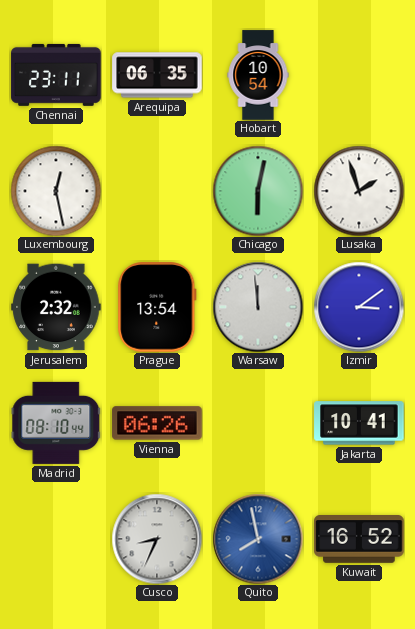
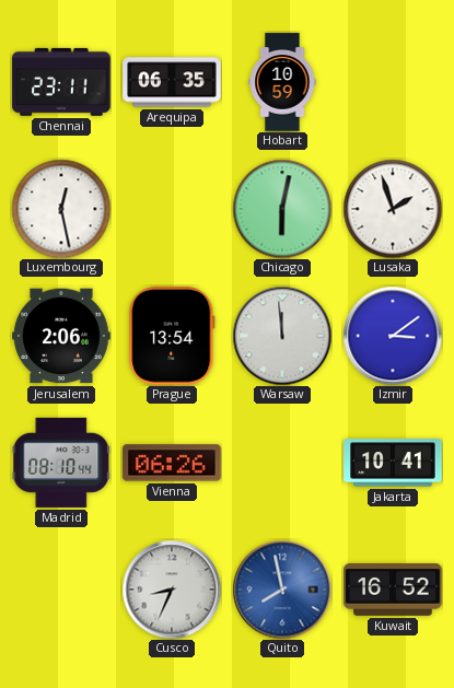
Hobart: 10:54 -> 10:59
Jerusalem: 2:32 -> 2:06
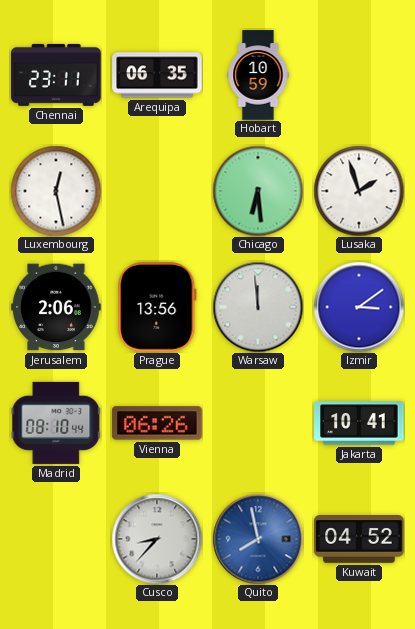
Chicago: 6:02 -> 6:29
Prague: 13:54 -> 13:56
Cusco: 8:34 -> 8:37
Kuwait: 16:52 -> 04:52
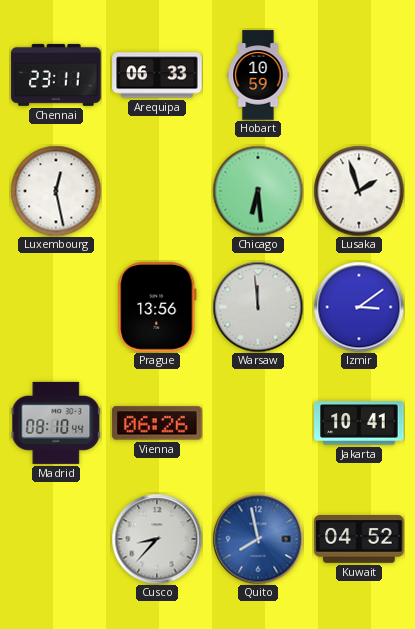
Arequipa: 06:35 -> 06:33
Jerusalem: 2:06 -> none
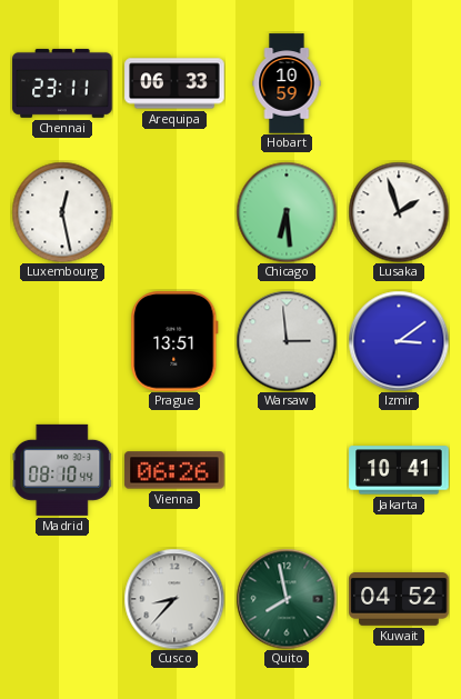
Prague: 13:56 -> 13:51
Warsaw: 11:59 -> 2:59
Quito dial: blue -> green
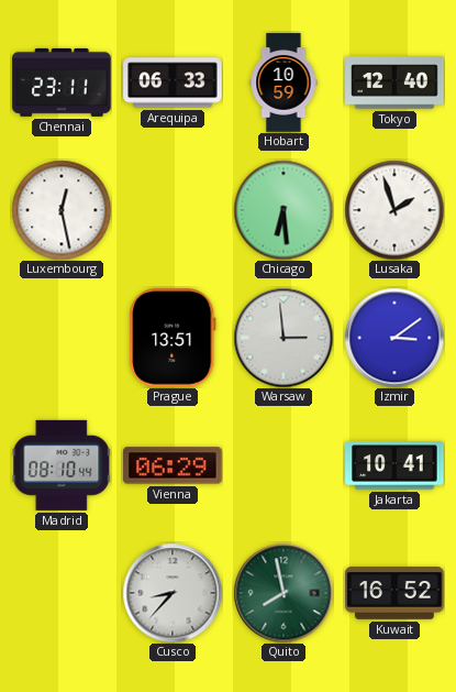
Tokyo: none -> 12:40
Vienna: 06:26 -> 06:29
Kuwait: 04:52 -> 16:52
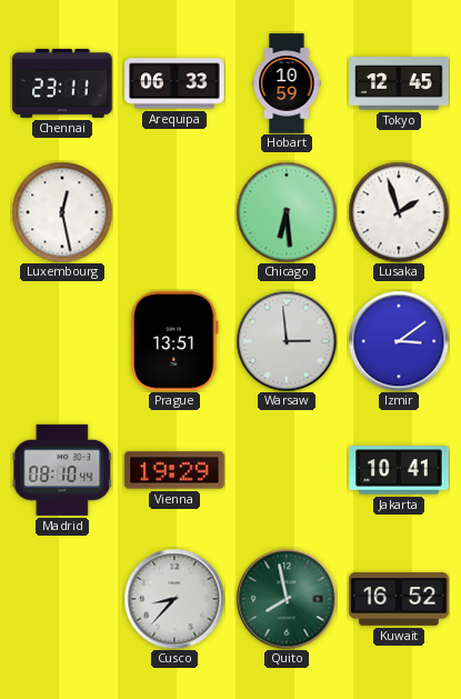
Tokyo: 12:40 -> 12:45
Vienna: 06:29 -> 19:29
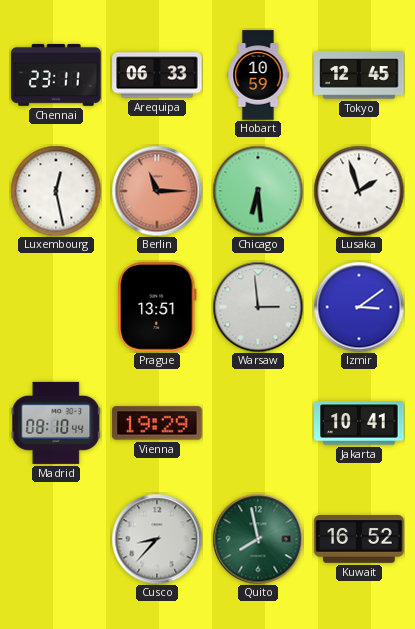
Berlin: none -> 11:15
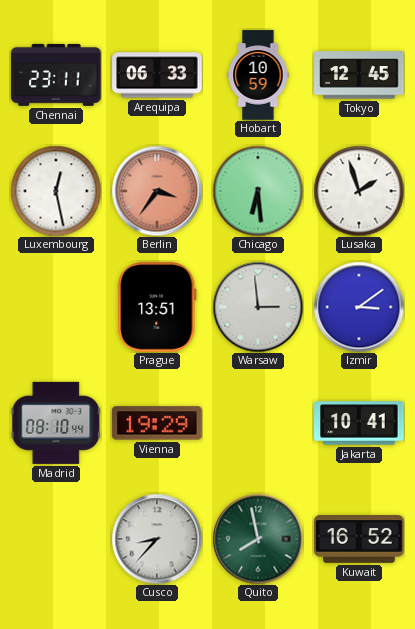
Berlin: 11:15 -> 3:36
